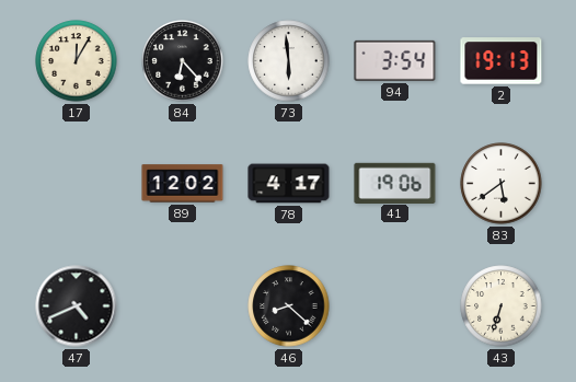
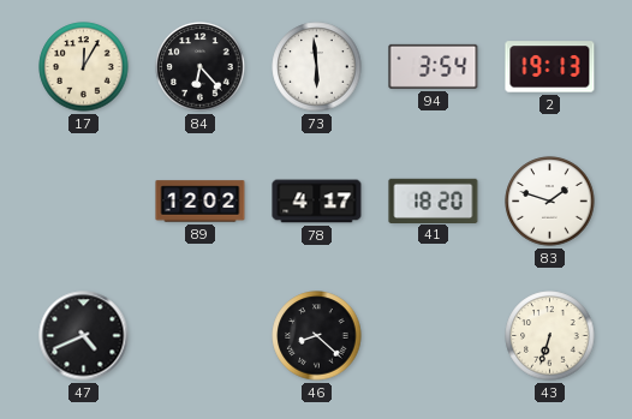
41: 19:06 -> 18:20
83: 5:39 -> 1:48
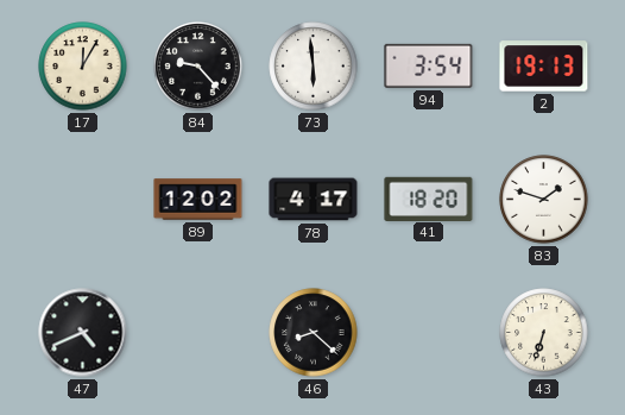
84: 6:23 -> 9:23
